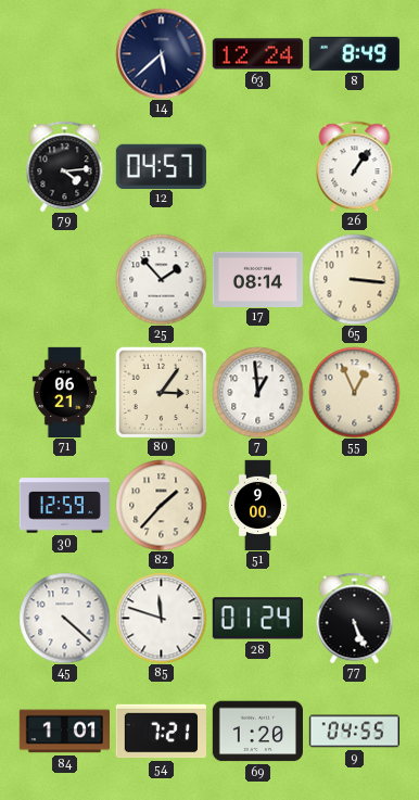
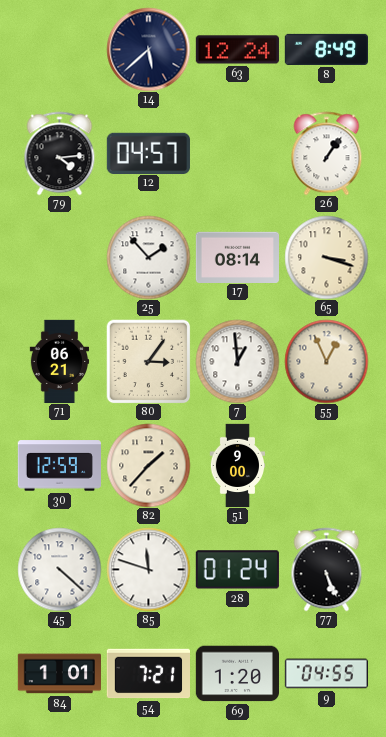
65: 3:16 -> 3:18
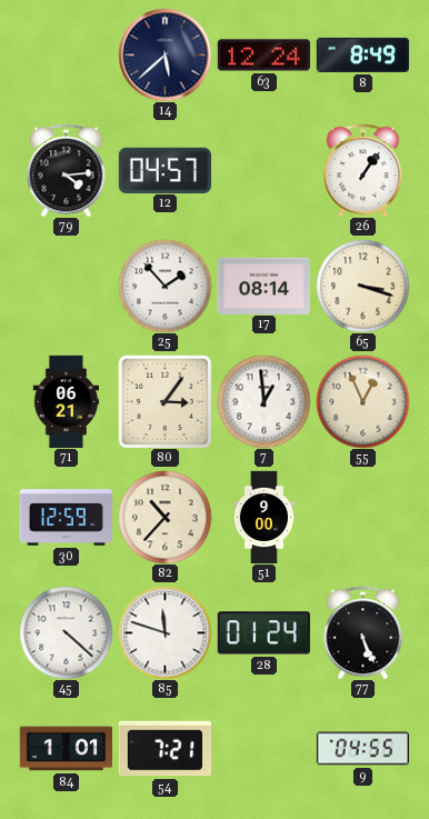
82: 1:37 -> 10:37
69: 1:20 -> none
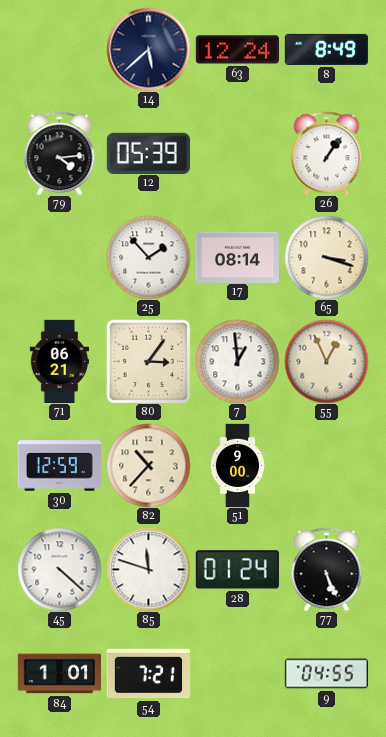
12: 04:57 -> 05:39
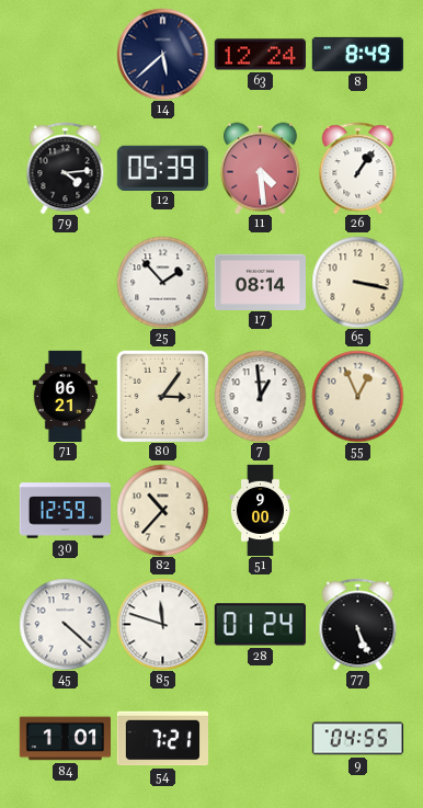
11: none -> 4:29
65: 3:18 -> 3:17
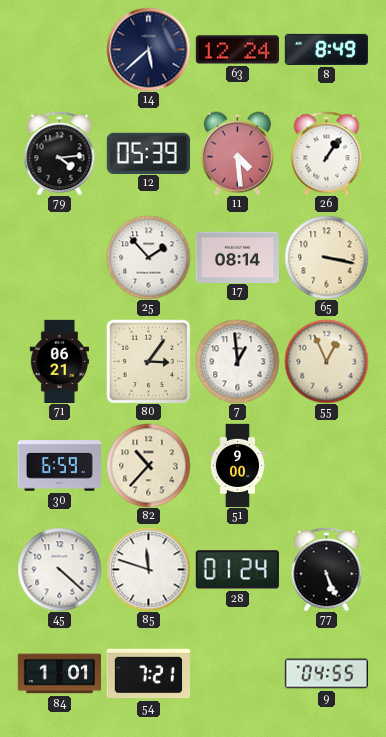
30: 12:59 -> 6:59
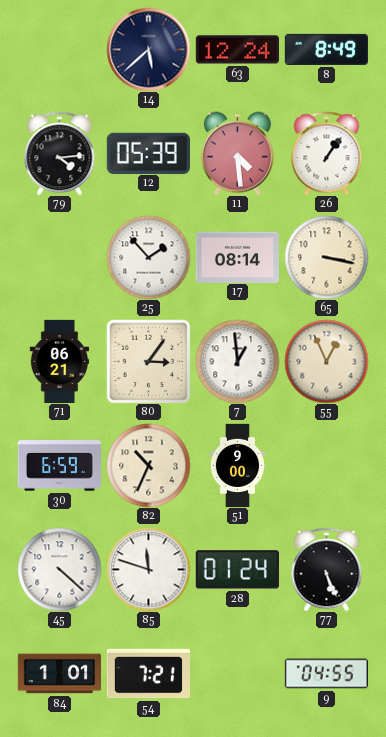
82: 10:37 -> 10:34
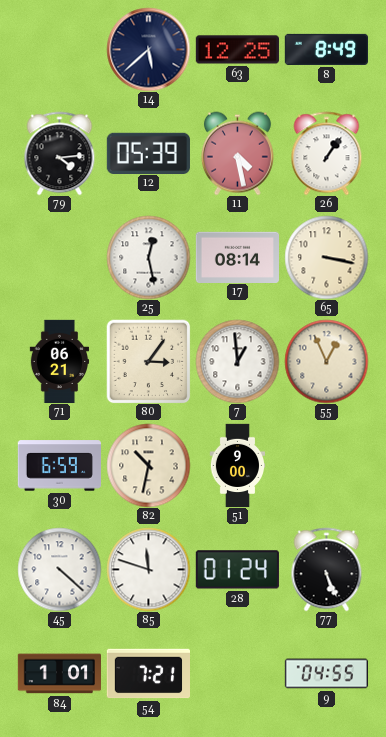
63: 12:24 -> 12:25
11: 4:29 -> 4:28
25: 1:53 -> 12:28
82: 10:34 -> 10:32
